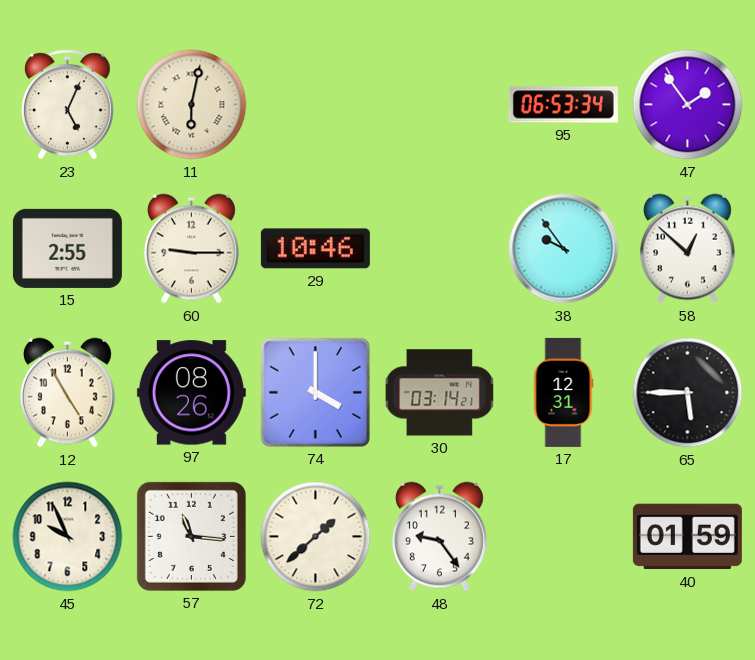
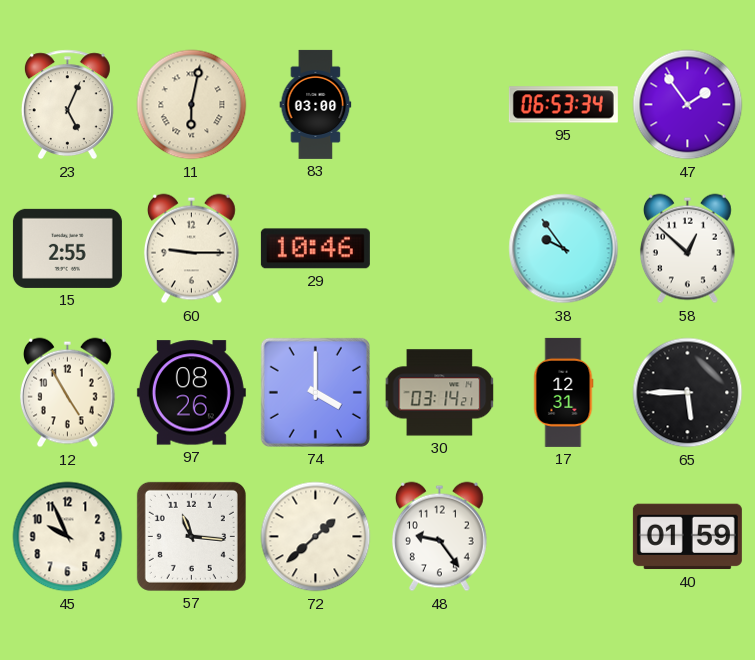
83: none -> 03:00
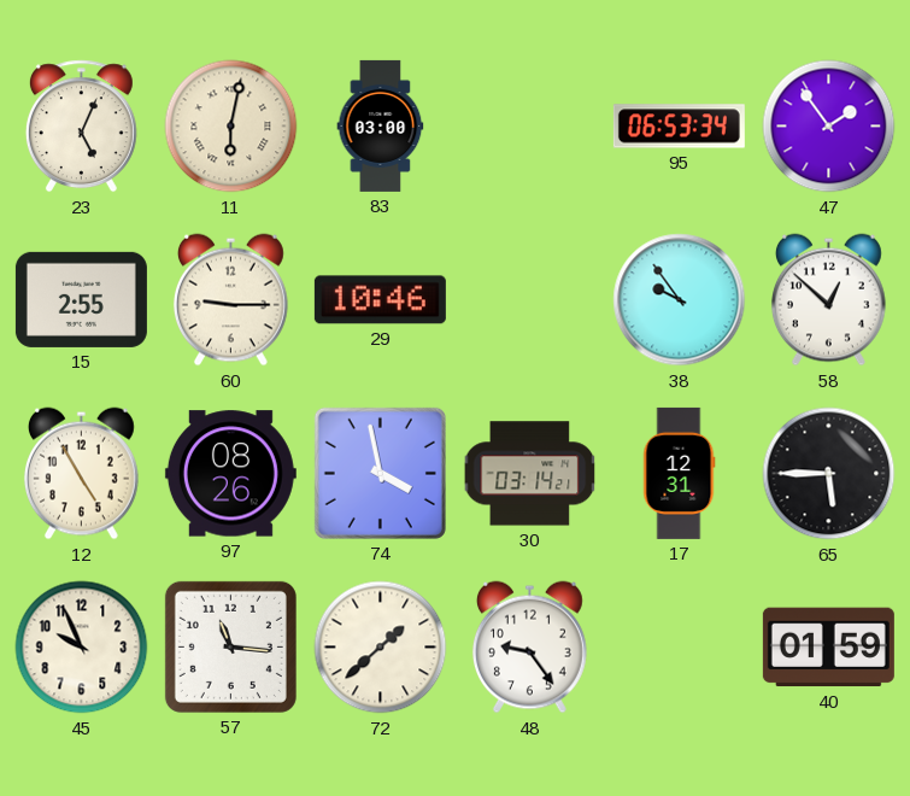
74: 4:00 -> 3:58
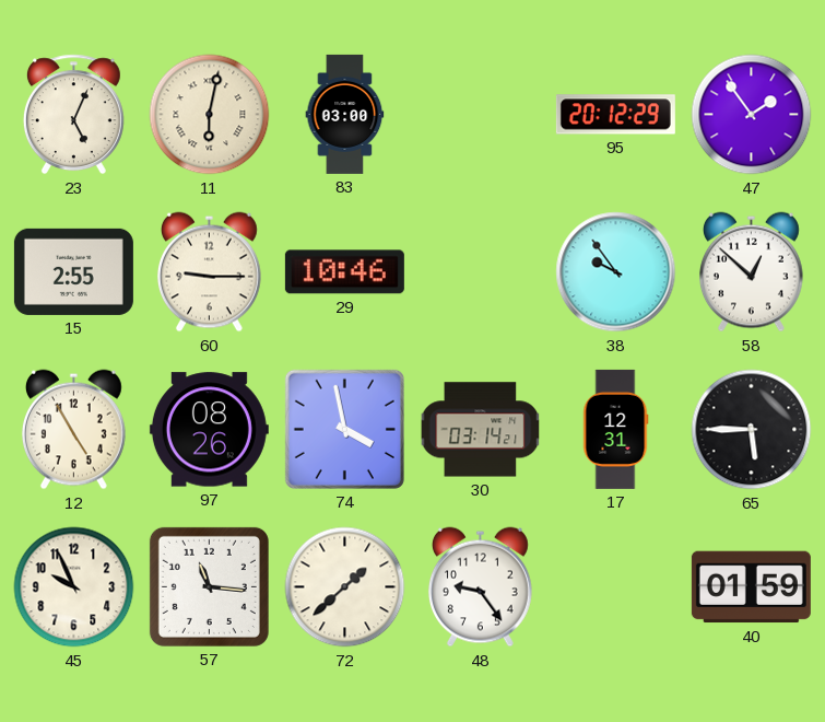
95: 06:53 -> 20:12
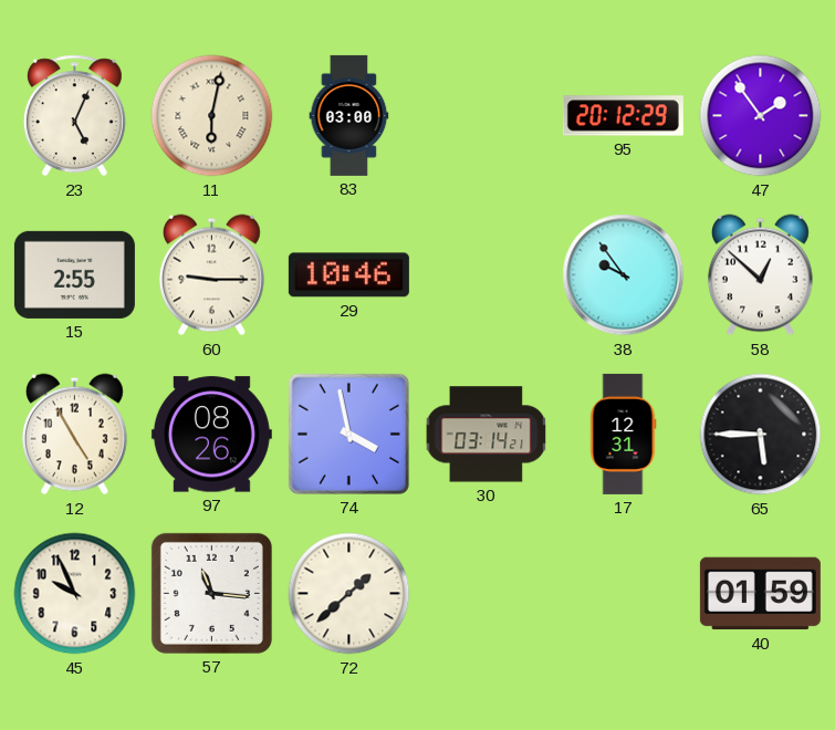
48: 9:24 -> none
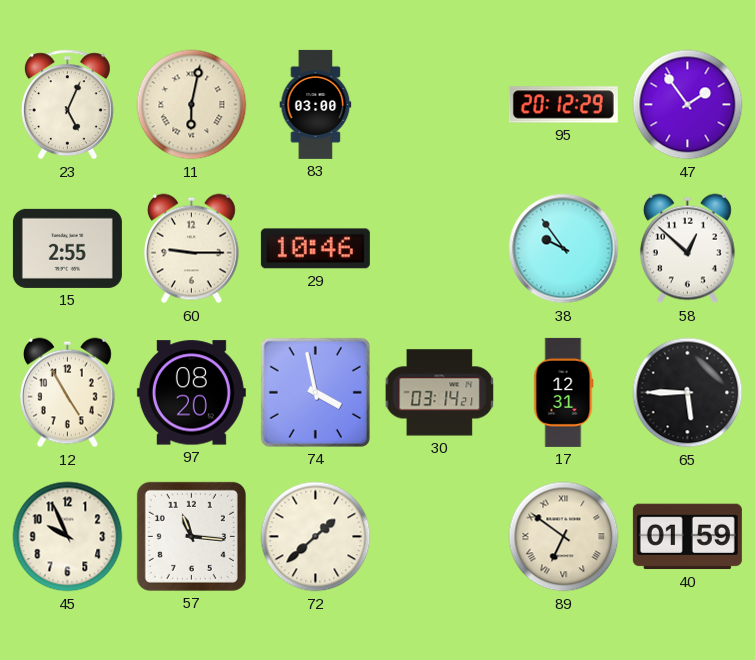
97: 08:26 -> 08:20
89: none -> 6:51
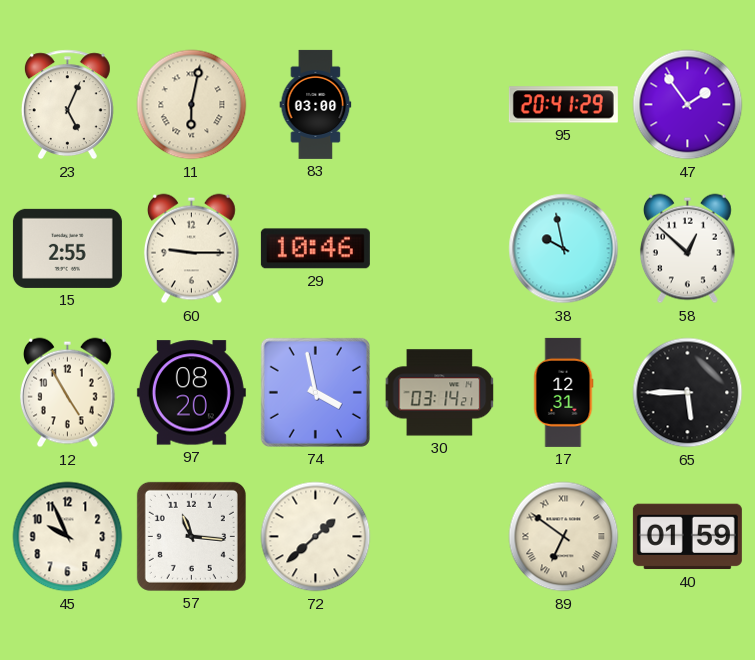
95: 20:12 -> 20:41
38: 9:54 -> 9:58
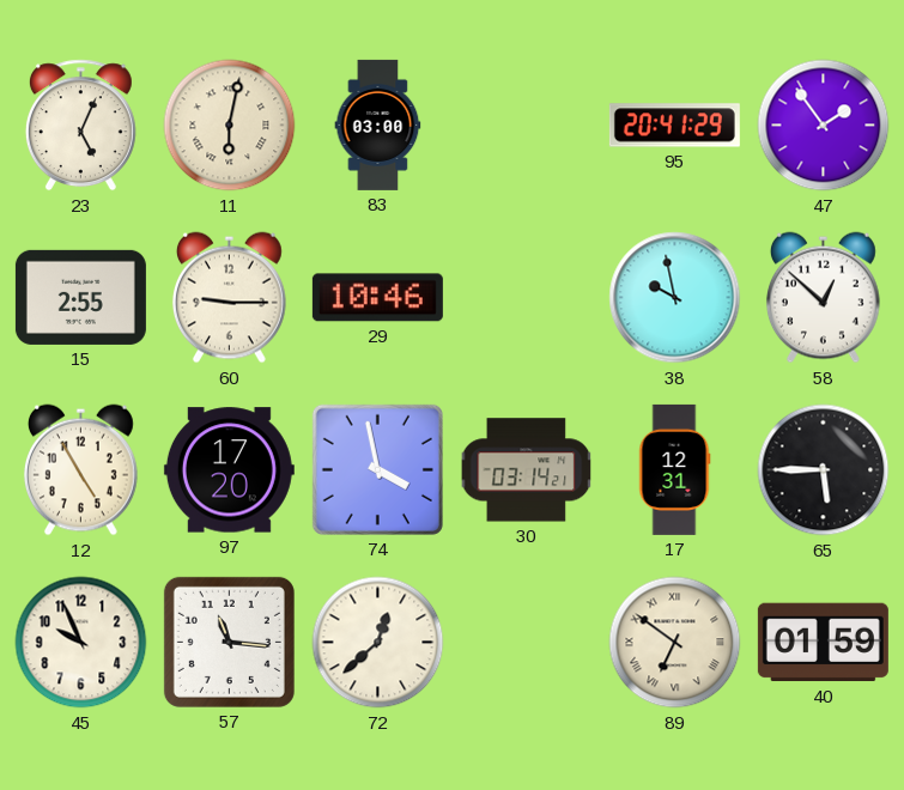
97: 08:20 -> 17:20
72: 1:38 -> 12:38
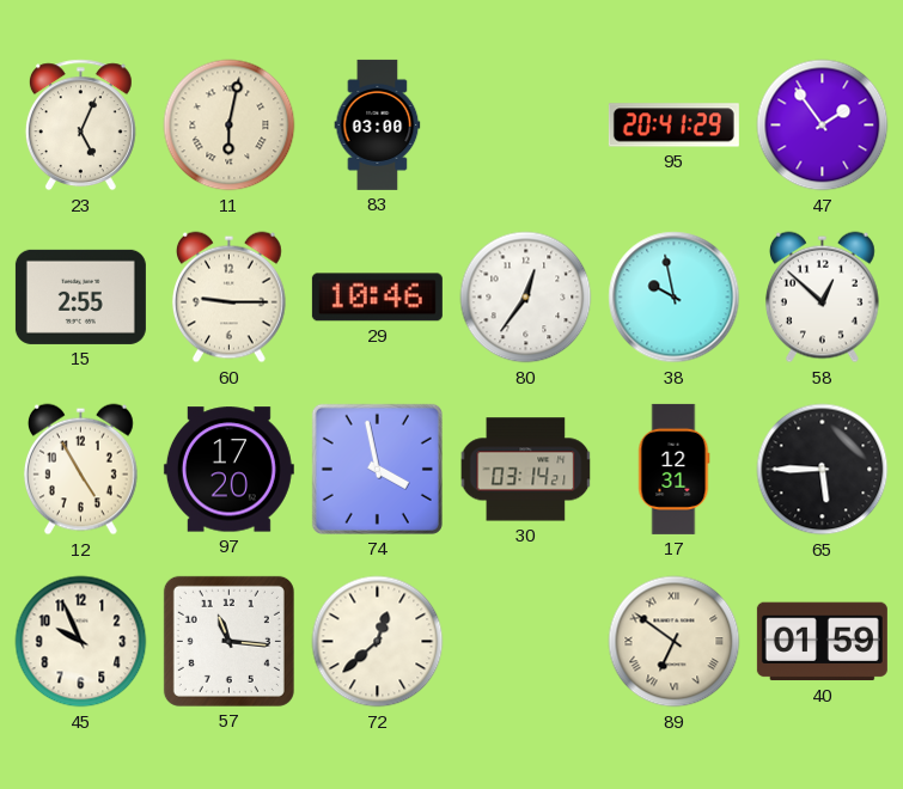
80: none -> 12:36
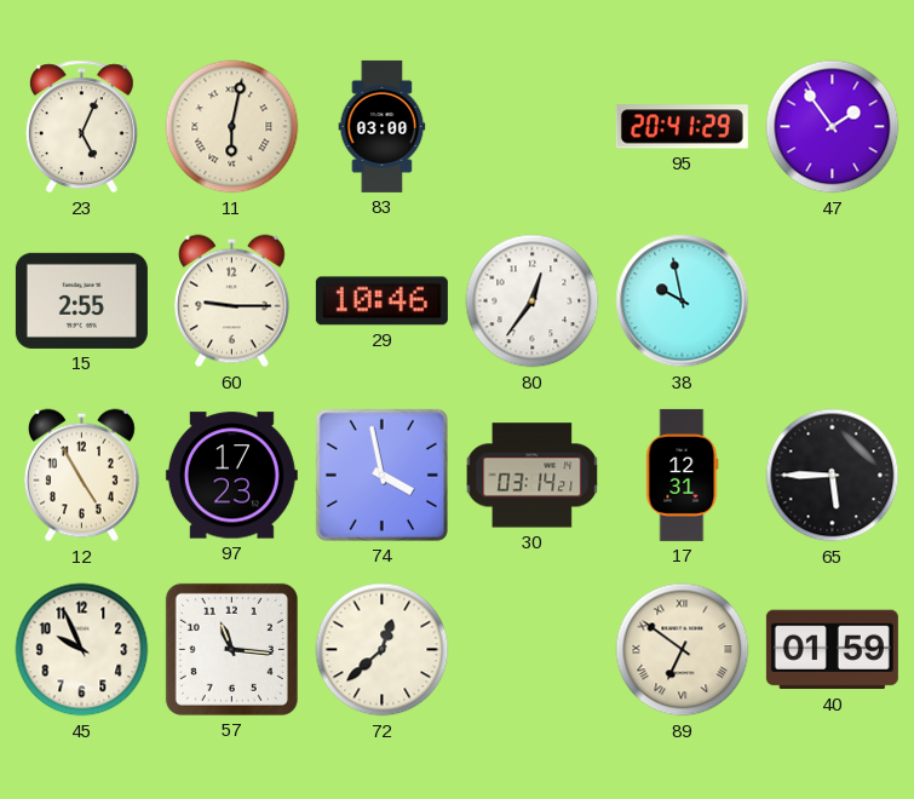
58: 12:52 -> none
97: 17:20 -> 17:23
